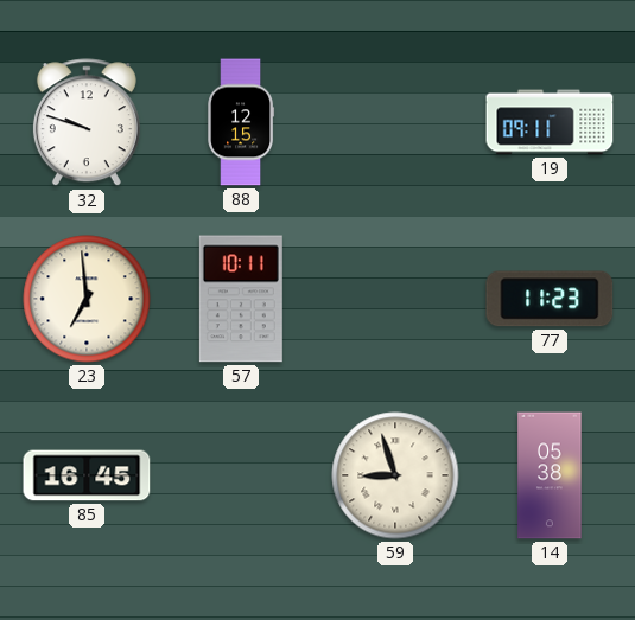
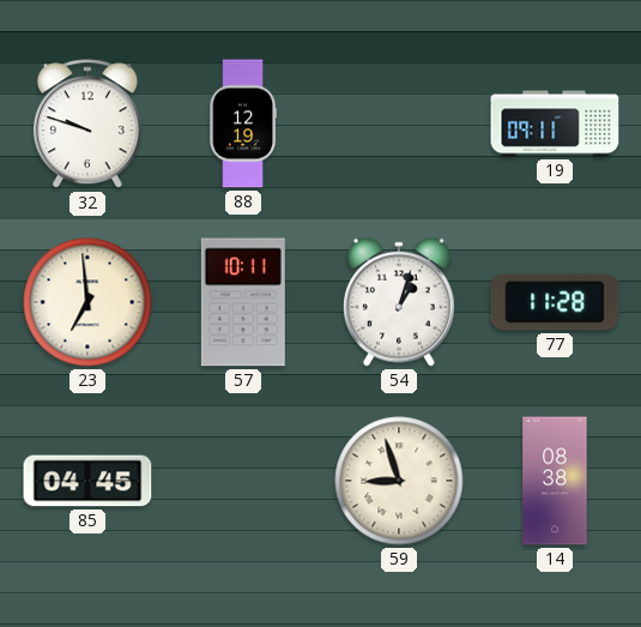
88: 12:15 -> 12:19
54: none -> 1:03
77: 11:23 -> 11:28
85: 16:45 -> 04:45
14: 05:38 -> 08:38
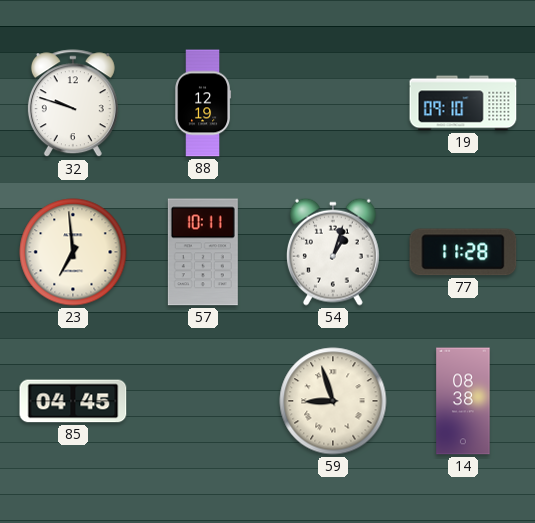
19: 09:11 -> 09:10
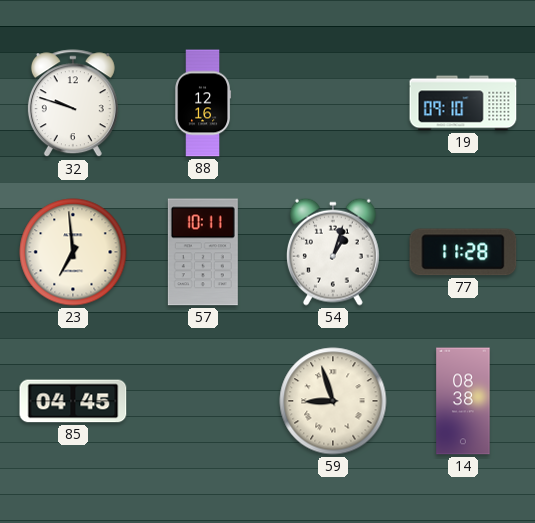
88: 12:19 -> 12:16
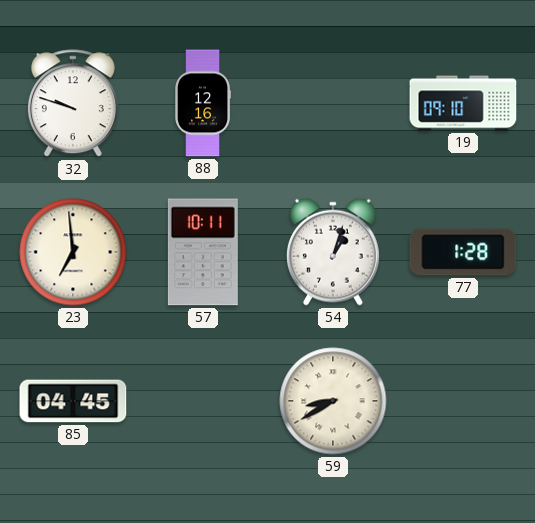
77: 11:28 -> 1:28
59: 8:57 -> 8:40
14: 08:38 -> none
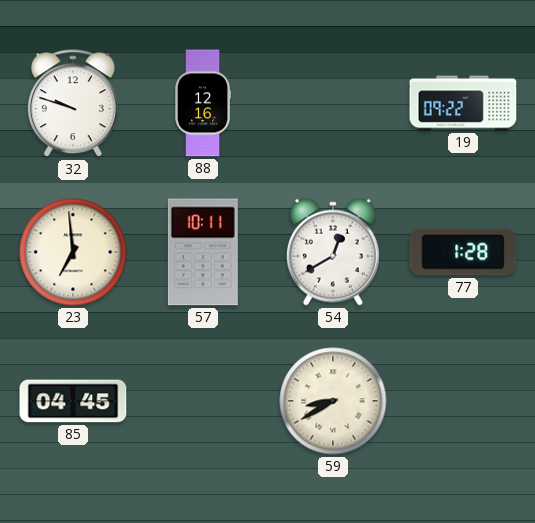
19: 09:10 -> 09:22
54: 1:03 -> 12:40
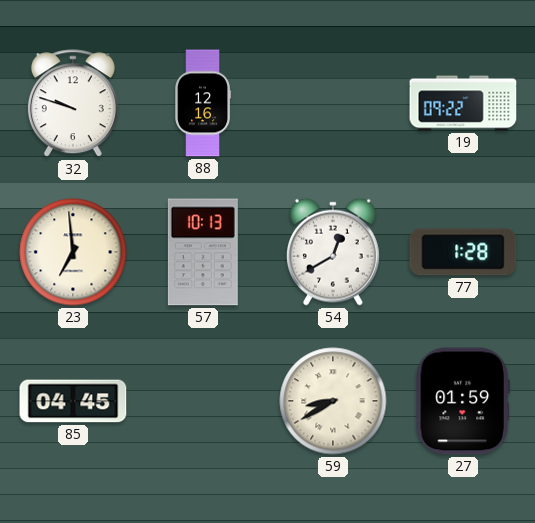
57: 10:11 -> 10:13
27: none -> 01:59
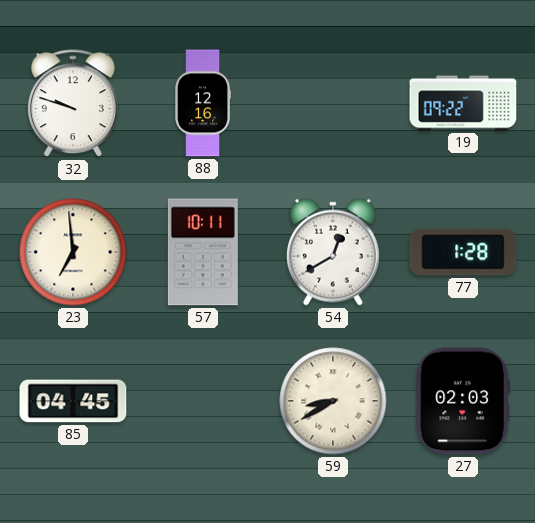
57: 10:13 -> 10:11
27: 01:59 -> 02:03
